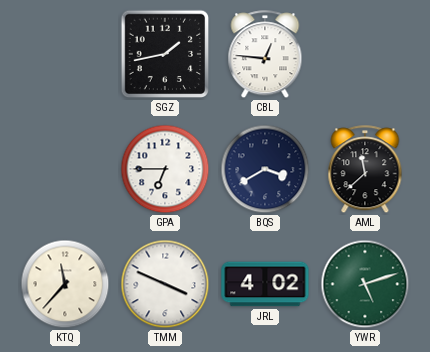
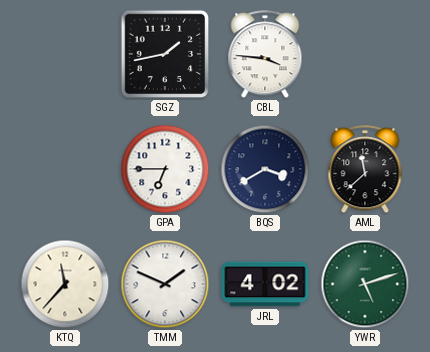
CBL: 12:46 -> 3:46
TMM: 3:49 -> 1:49
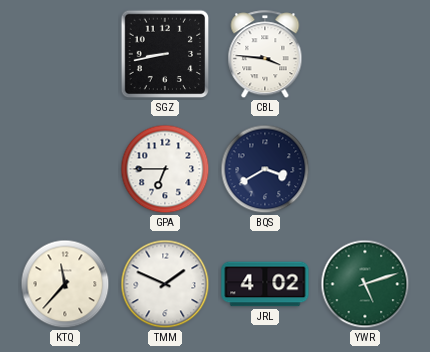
SGZ: 1:43 -> 8:43
AML: 11:38 -> none
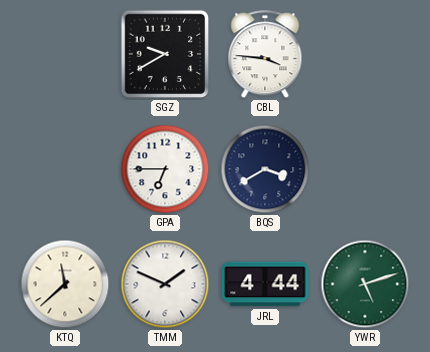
SGZ: 8:43 -> 9:40
KTQ: 11:37 -> 11:38
JRL: 4:02 -> 4:44
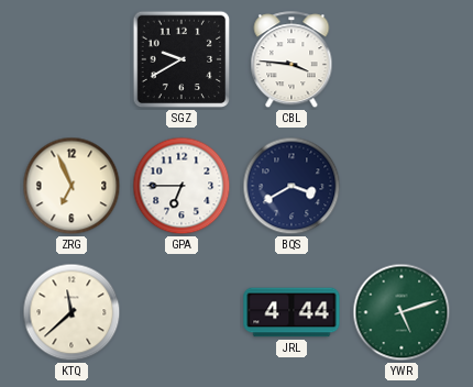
ZRG: none -> 6:56
TMM: 1:49 -> none
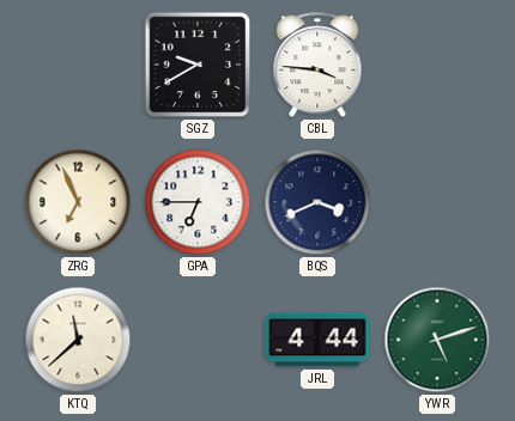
BQS: 3:40 -> 3:41
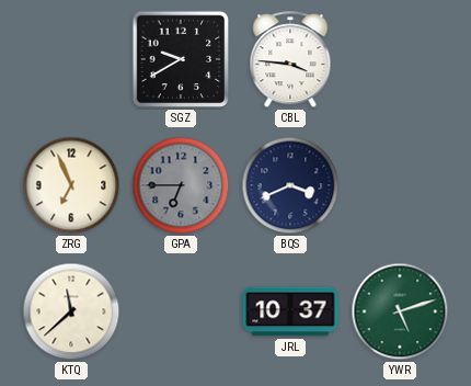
GPA dial: white -> grey
JRL: 4:44 -> 10:37
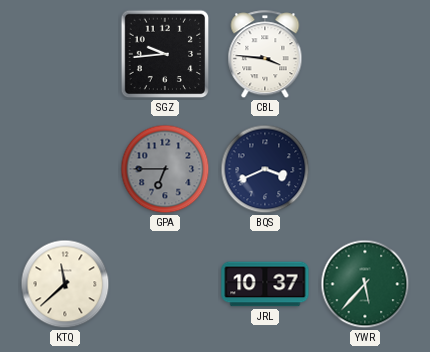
SGZ: 9:40 -> 9:44
ZRG: 6:56 -> none
YWR: 5:12 -> 5:37
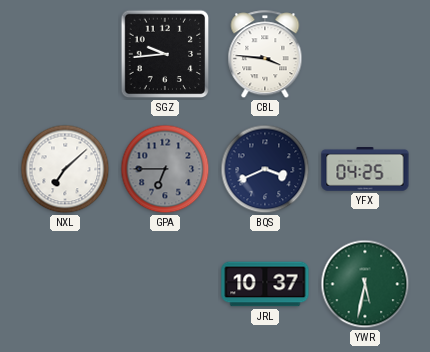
NXL: none -> 7:08
YFX: none -> 04:25
KTQ: 11:38 -> none
YWR: 5:37 -> 5:32
